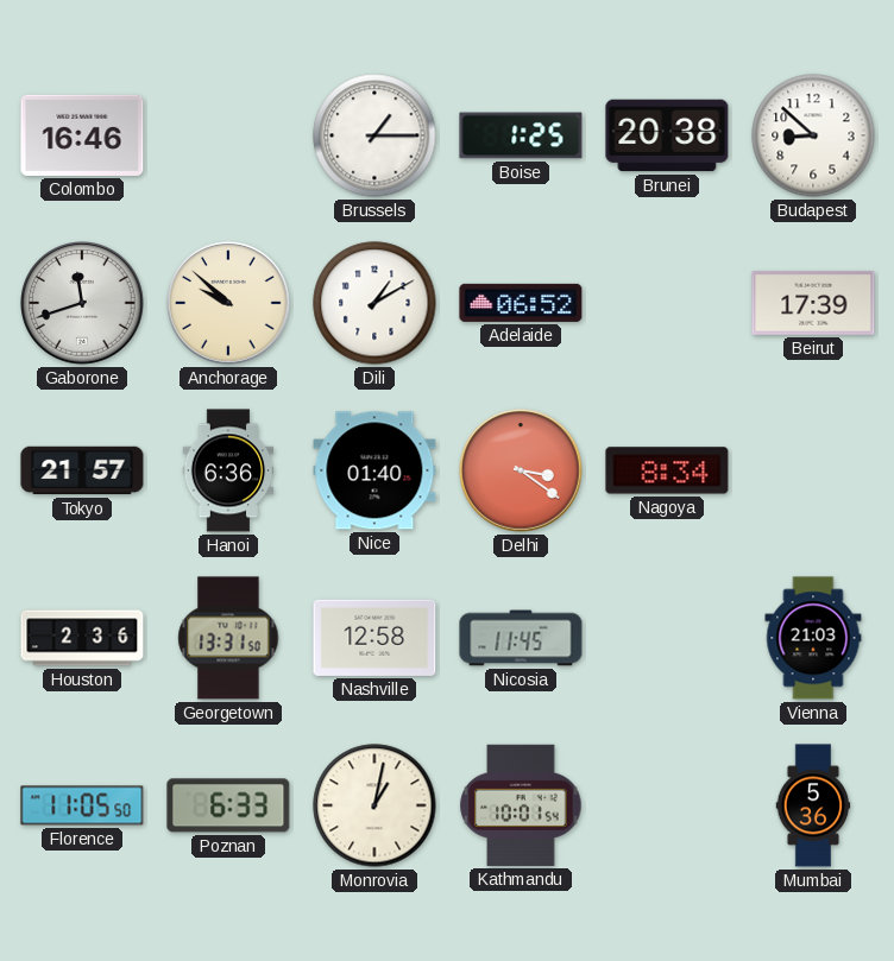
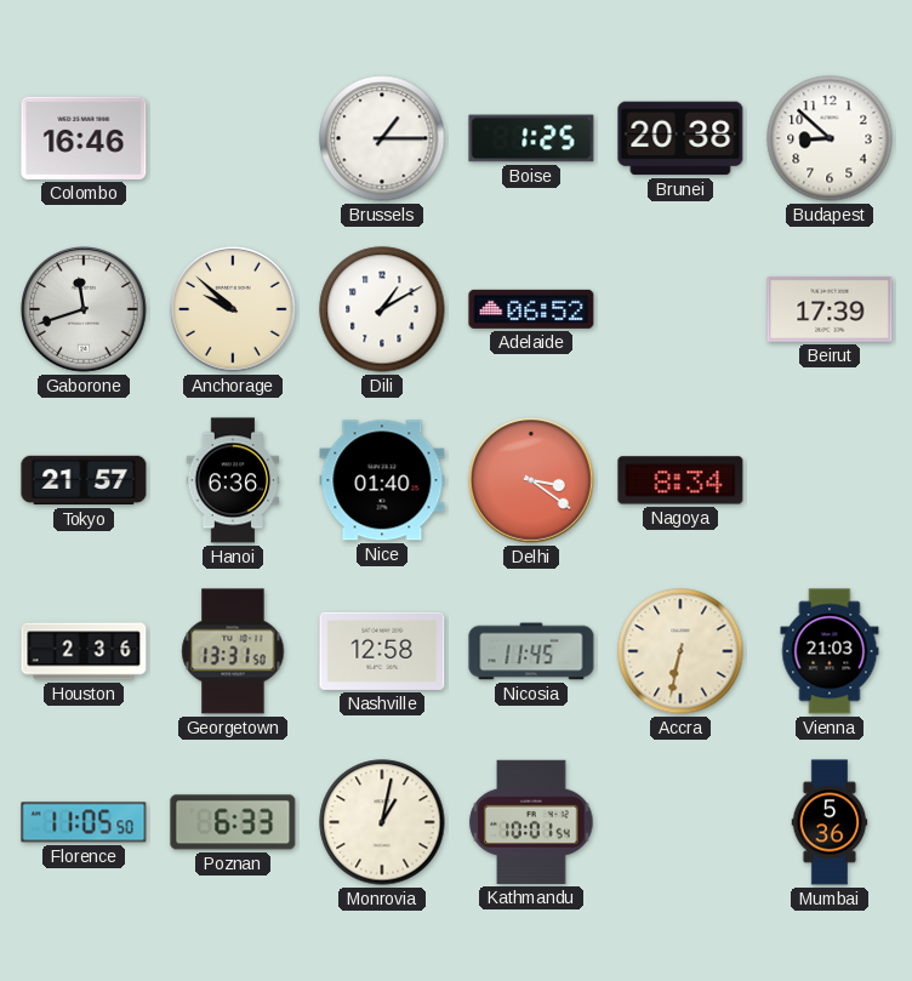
Accra: none -> 6:32
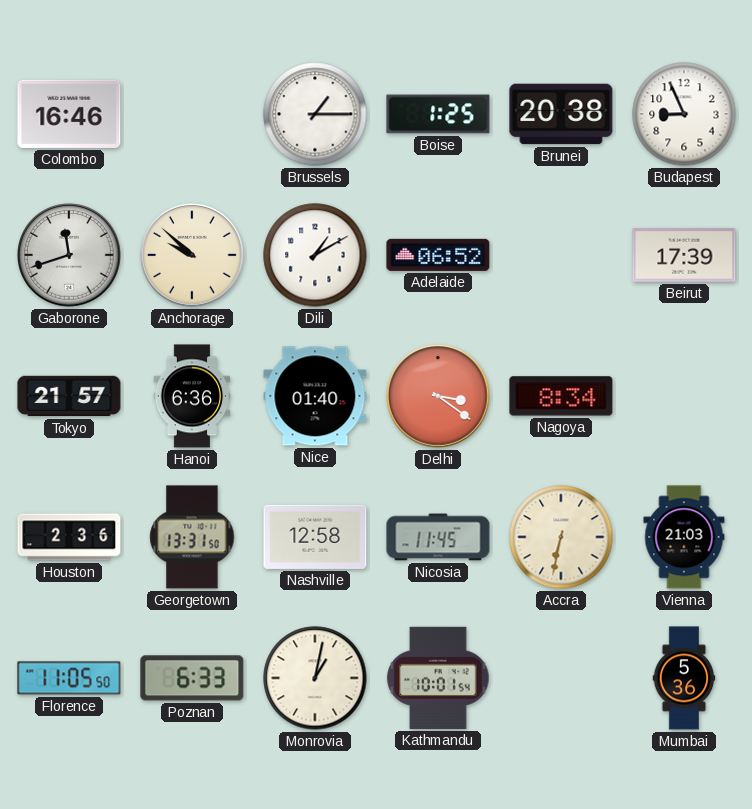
Budapest: 8:52 -> 8:56
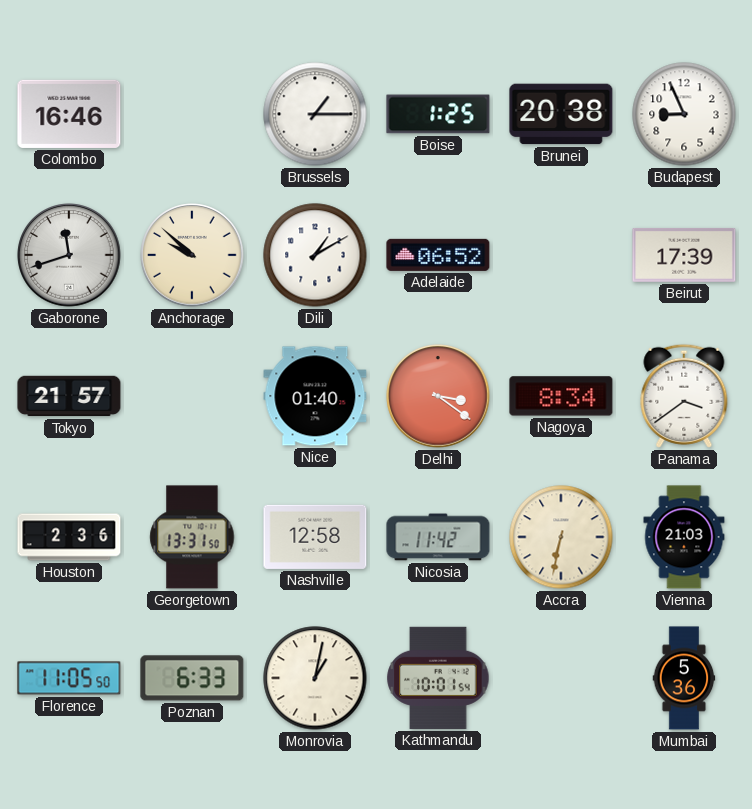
Hanoi: 6:36 -> none
Panama: none -> 3:39
Nicosia: 11:45 -> 11:42
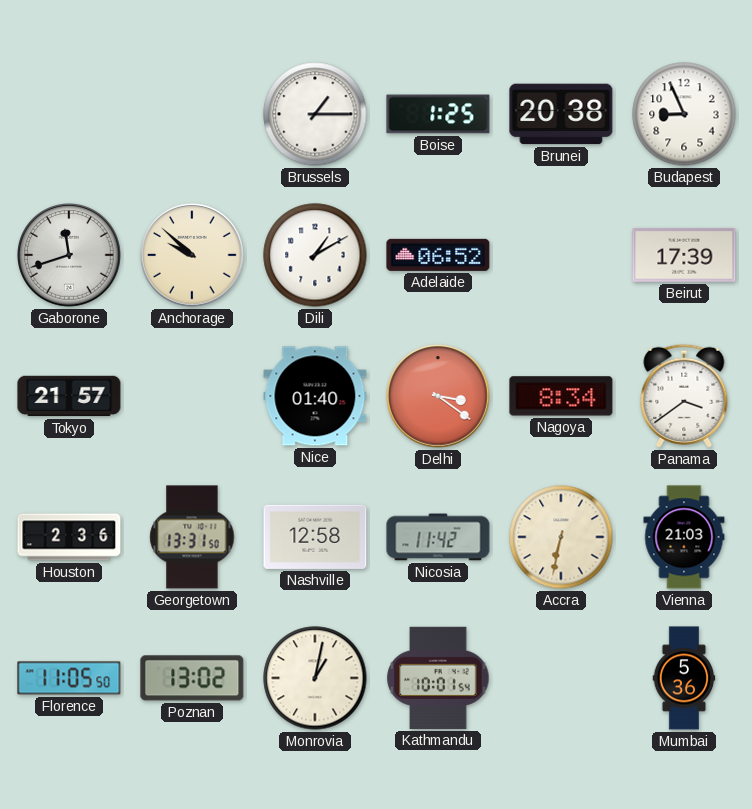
Colombo: 16:46 -> none
Poznan: 6:33 -> 13:02
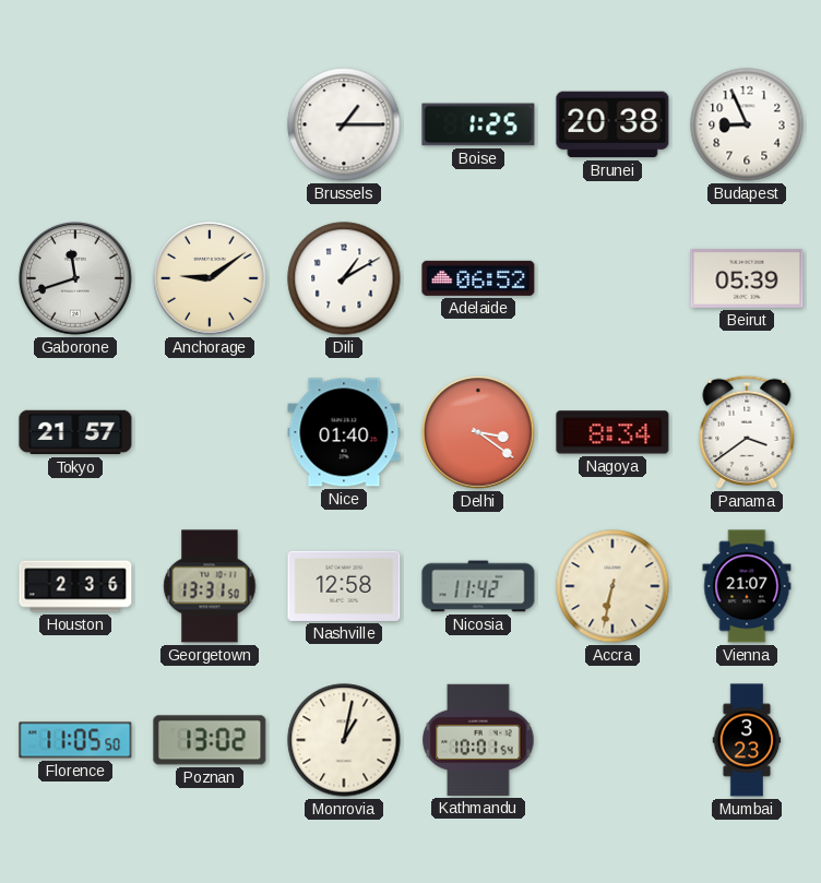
Anchorage: 9:52 -> 9:09
Beirut: 17:39 -> 05:39
Vienna: 21:03 -> 21:07
Mumbai: 5:36 -> 3:23
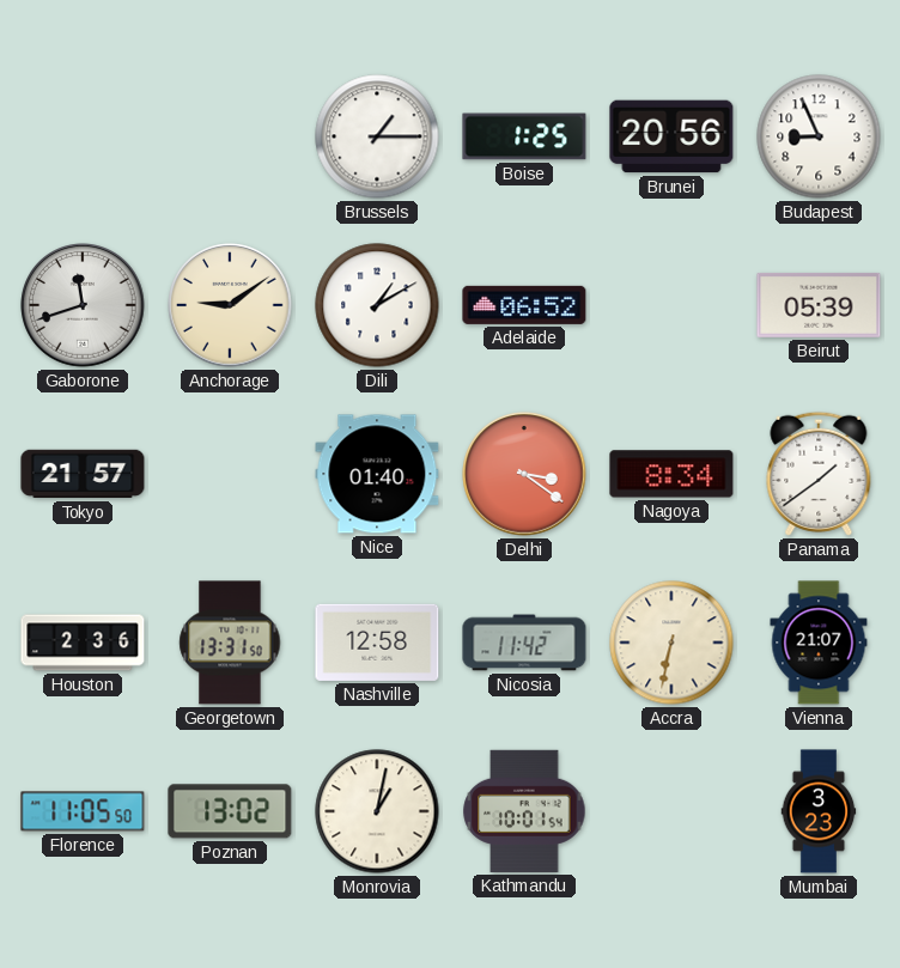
Brunei: 20:38 -> 20:56
Panama: 3:39 -> 1:39
